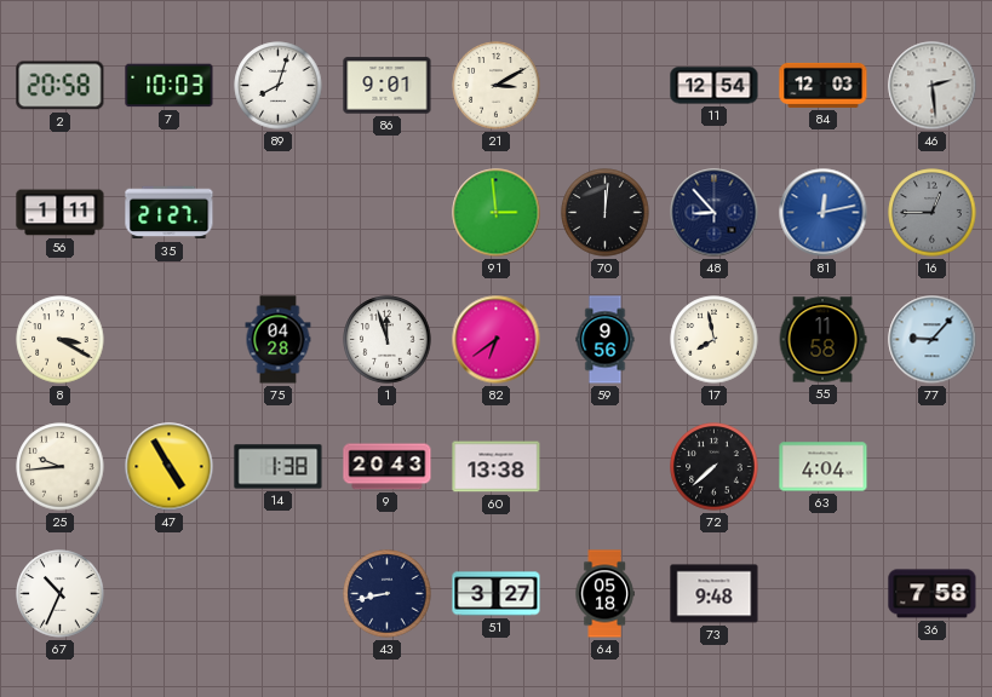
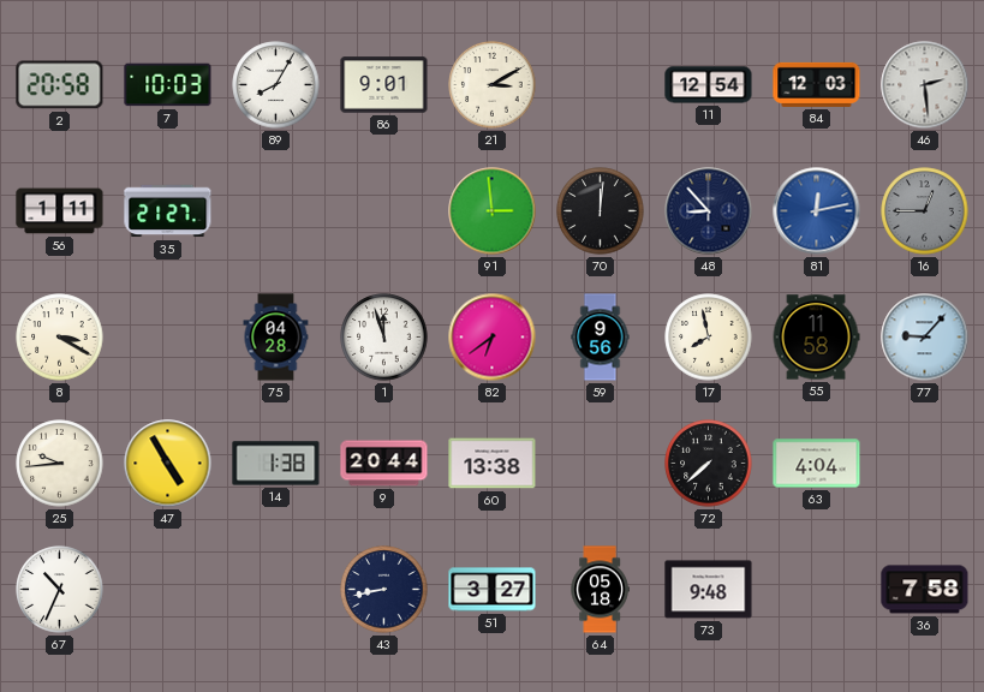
89: 8:03 -> 8:05
9: 20:43 -> 20:44
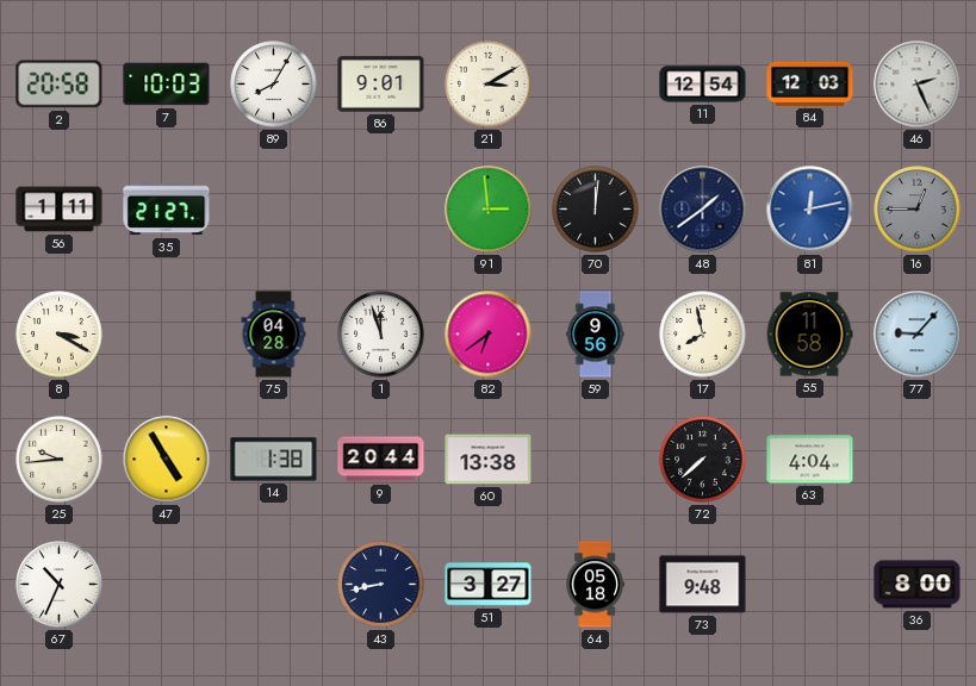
46: 2:29 -> 2:26
48: 8:53 -> 1:39
36: 7:58 -> 8:00
